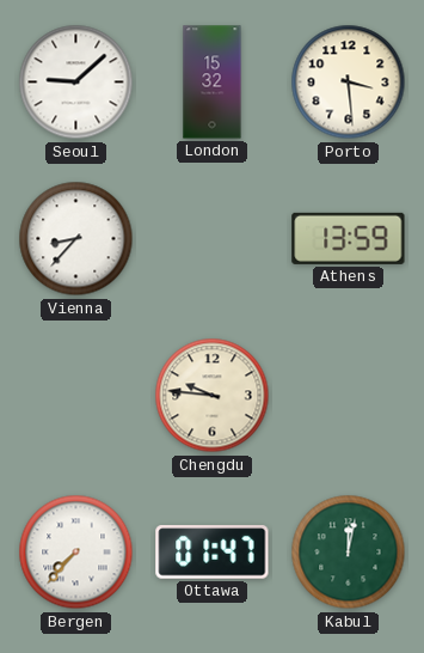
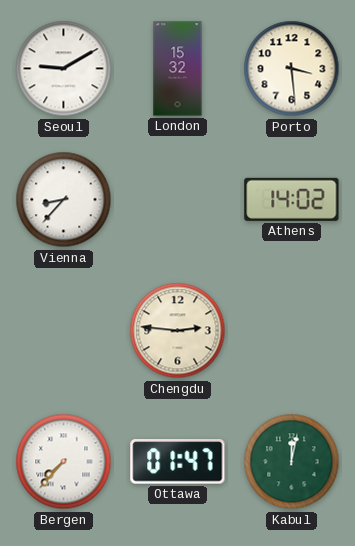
Seoul: 9:08 -> 9:10
Athens: 13:59 -> 14:02
Chengdu: 9:46 -> 2:46
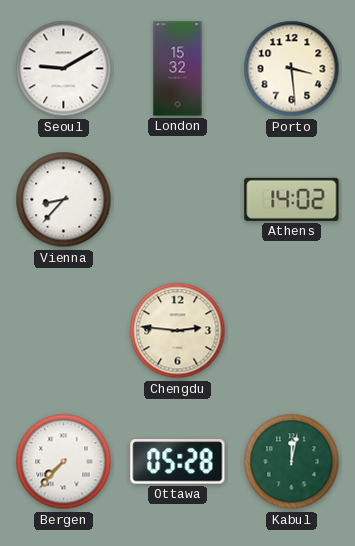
Ottawa: 01:47 -> 05:28
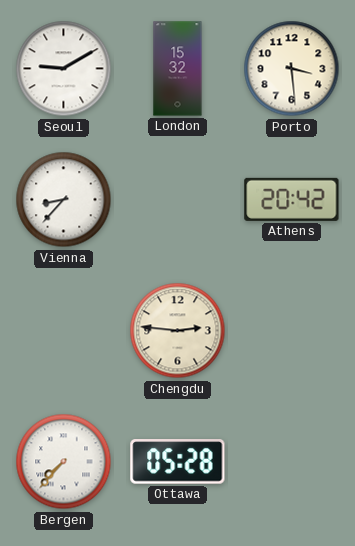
Athens: 14:02 -> 20:42
Kabul: 12:02 -> none
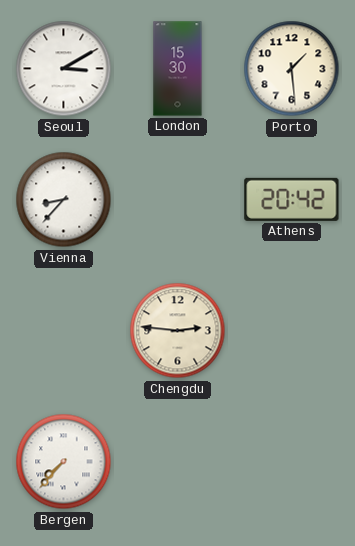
Seoul: 9:10 -> 3:10
London: 15:32 -> 15:30
Porto: 3:29 -> 1:29
Ottawa: 05:28 -> none
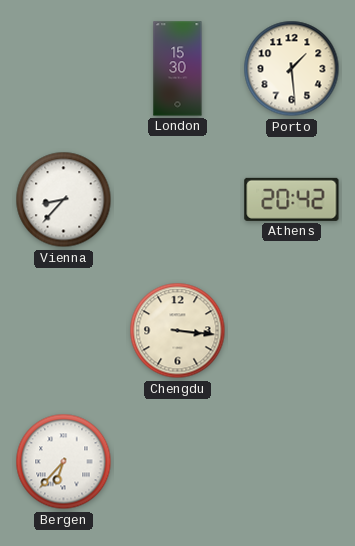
Seoul: 3:10 -> none
Chengdu: 2:46 -> 3:16
Bergen: 7:37 -> 6:37
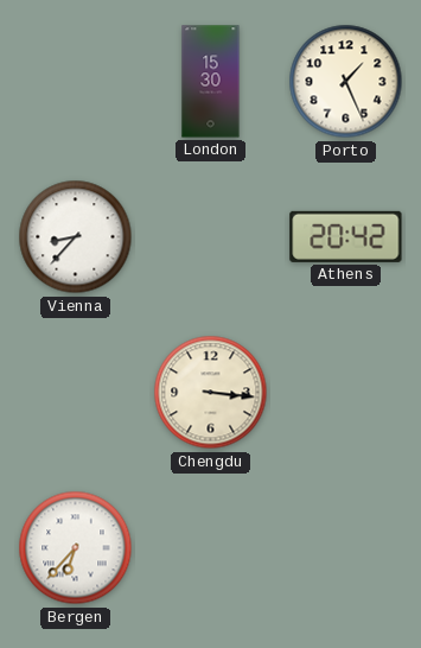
Porto: 1:29 -> 1:26
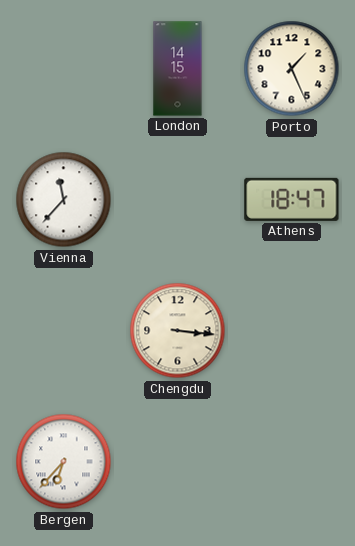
London: 15:30 -> 14:15
Vienna: 8:37 -> 11:37
Athens: 20:42 -> 18:47
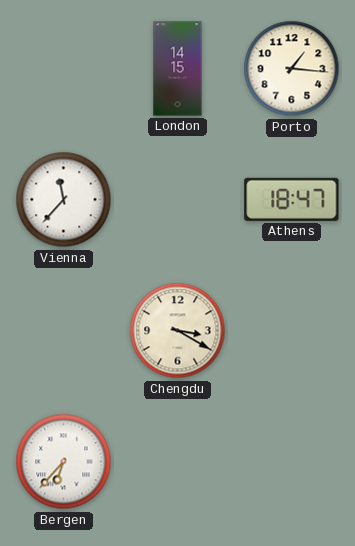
Porto: 1:26 -> 1:16
Chengdu: 3:16 -> 3:20
